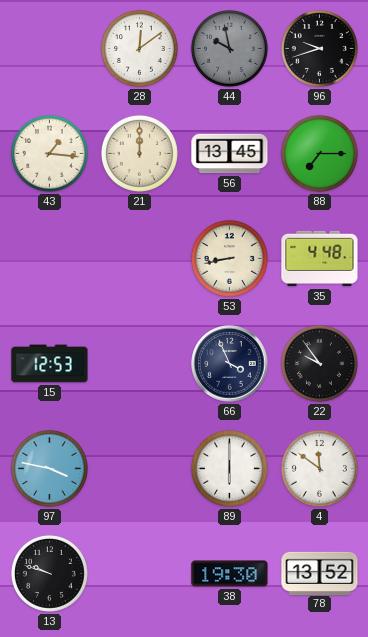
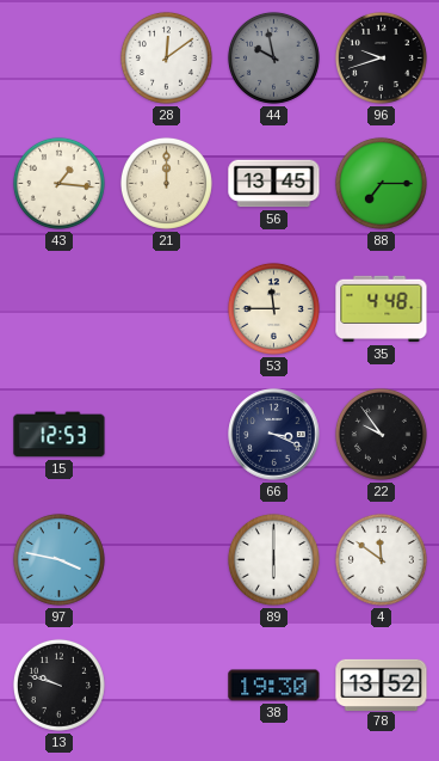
53: 8:43 -> 11:45
66: 3:56 -> 3:19
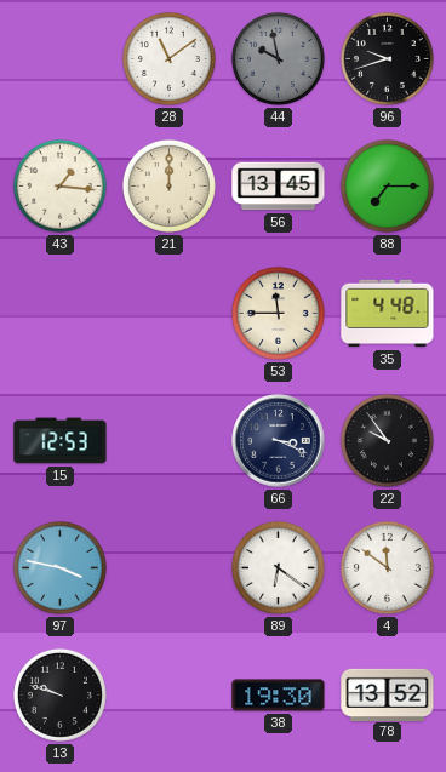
28: 12:09 -> 11:09
89: 6:00 -> 6:21
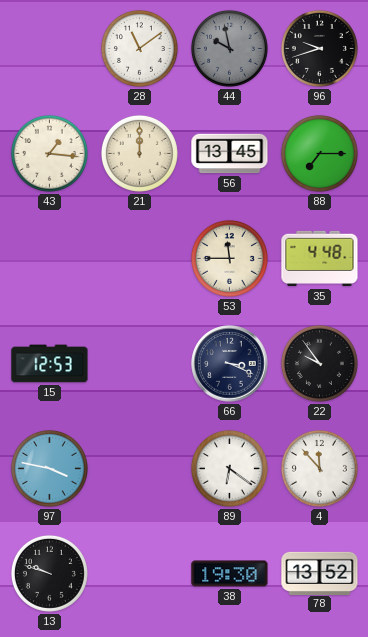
4: 11:51 -> 11:53
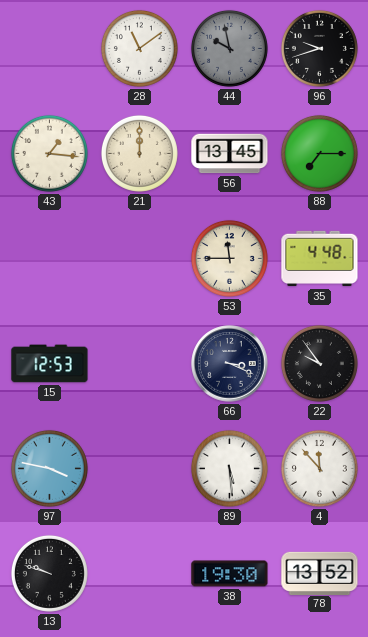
89: 6:21 -> 5:29
